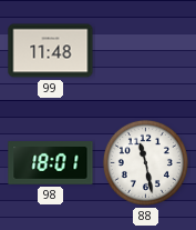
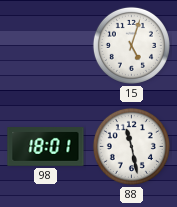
99: 11:48 -> none
15: none -> 5:03
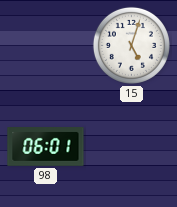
98: 18:01 -> 06:01
88: 11:28 -> none
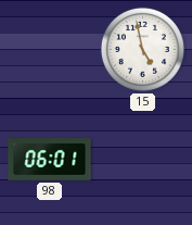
15: 5:03 -> 4:58
